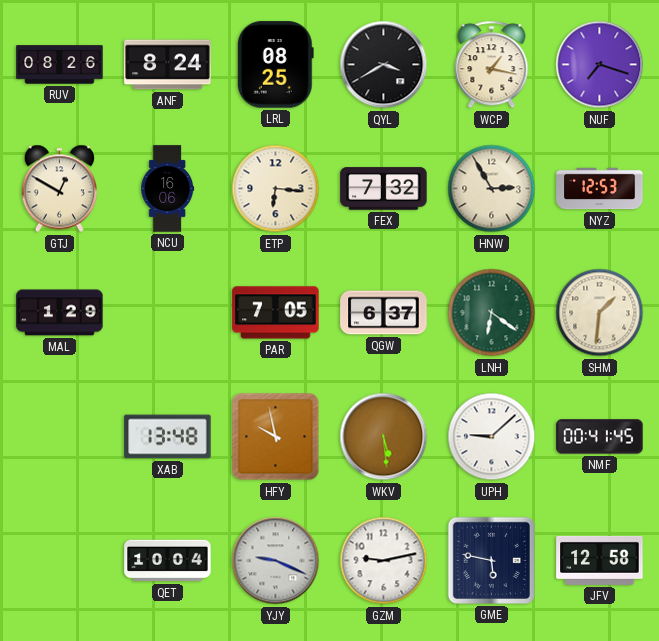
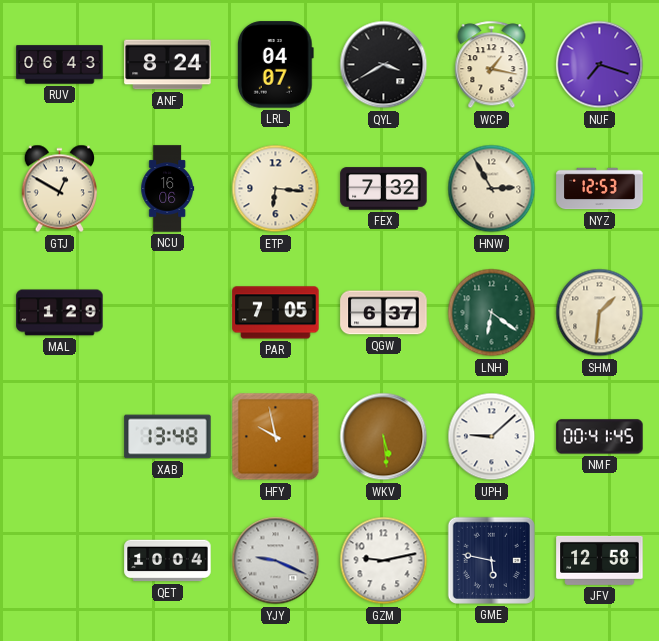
RUV: 08:26 -> 06:43
LRL: 08:25 -> 04:07
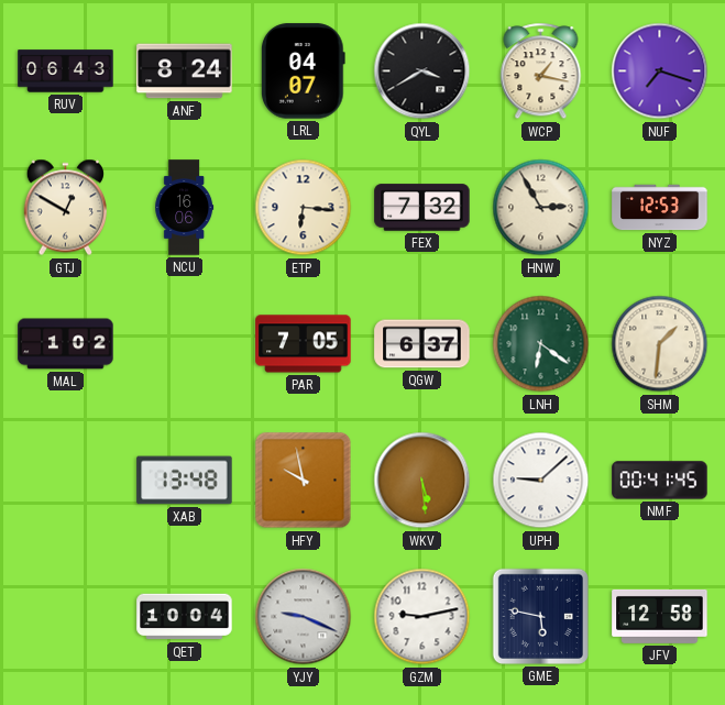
MAL: 1:29 -> 1:02
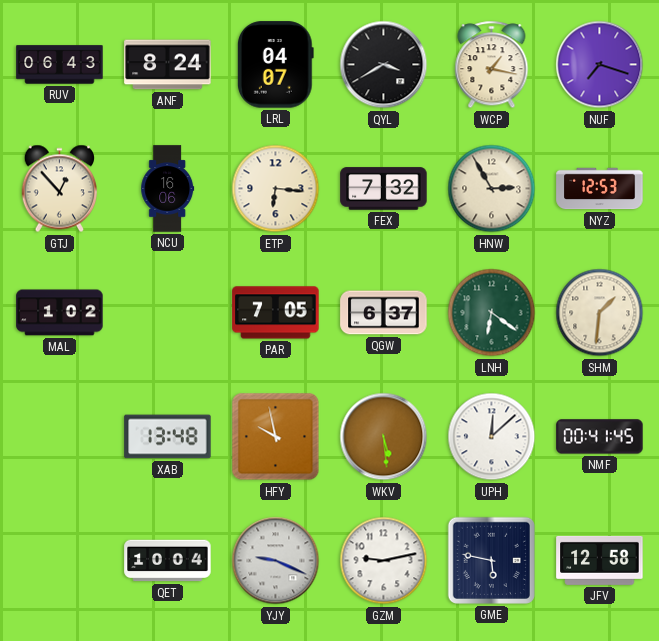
GTJ: 12:50 -> 12:53
UPH: 9:08 -> 12:08
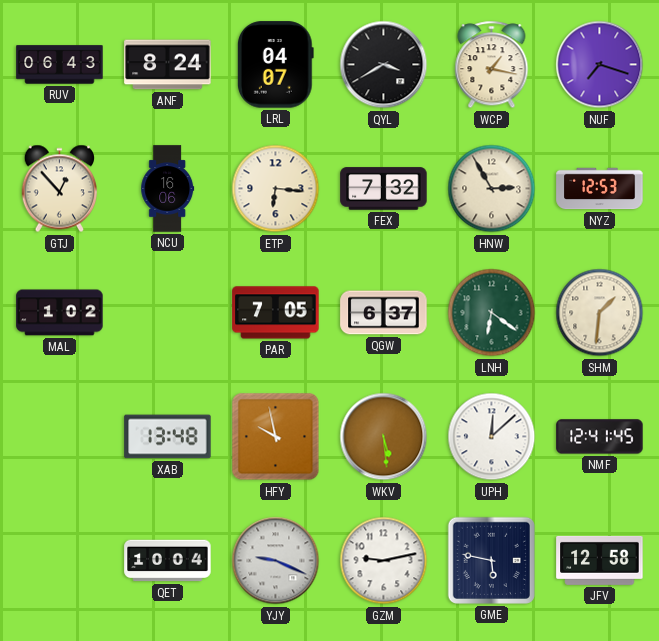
NMF: 00:41 -> 12:41
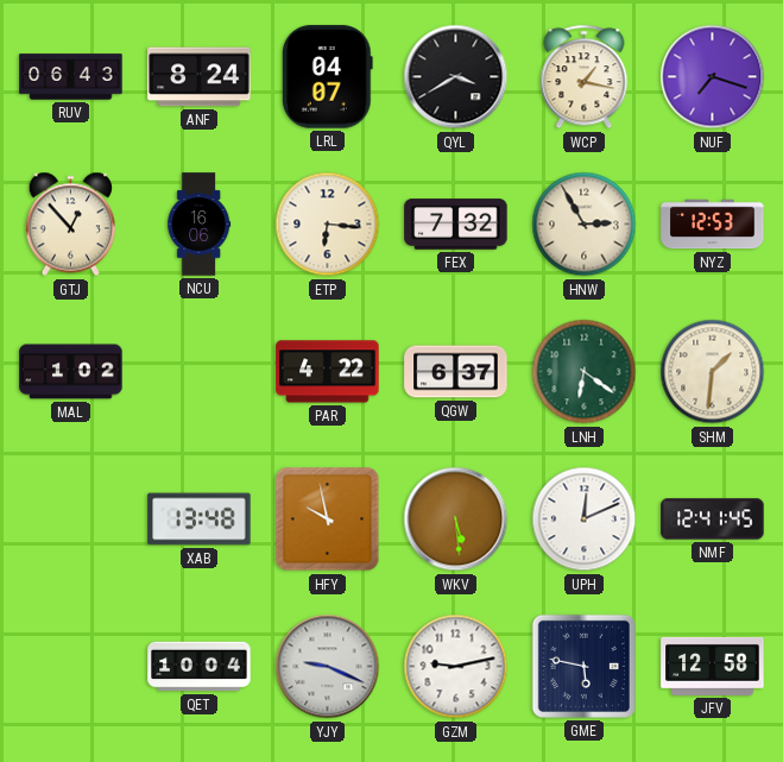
PAR: 7:05 -> 4:22
UPH: 12:08 -> 12:11
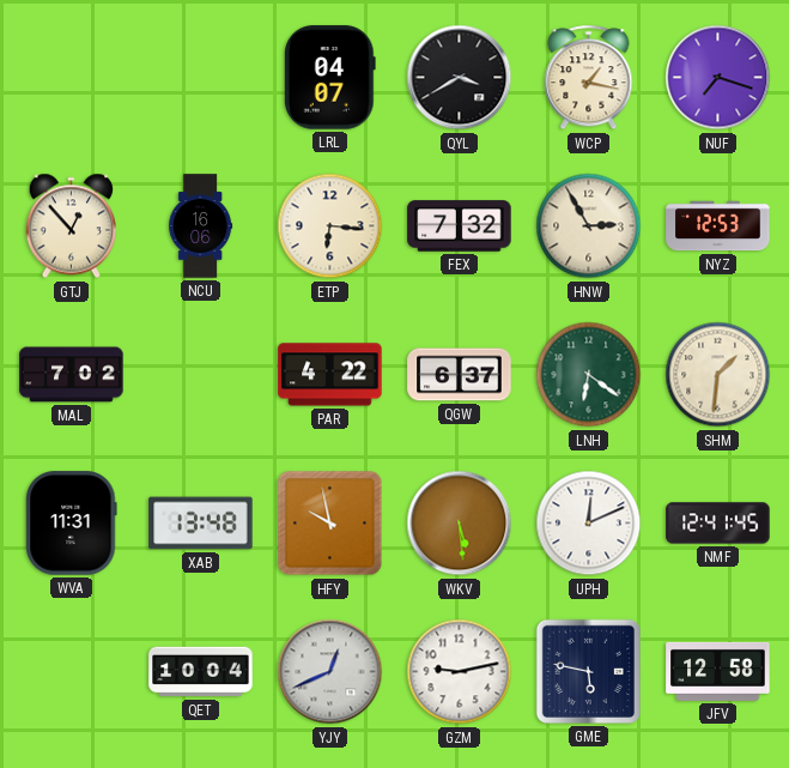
RUV: 06:43 -> none
ANF: 8:24 -> none
MAL: 1:02 -> 7:02
WVA: none -> 11:31
YJY: 9:19 -> 12:41
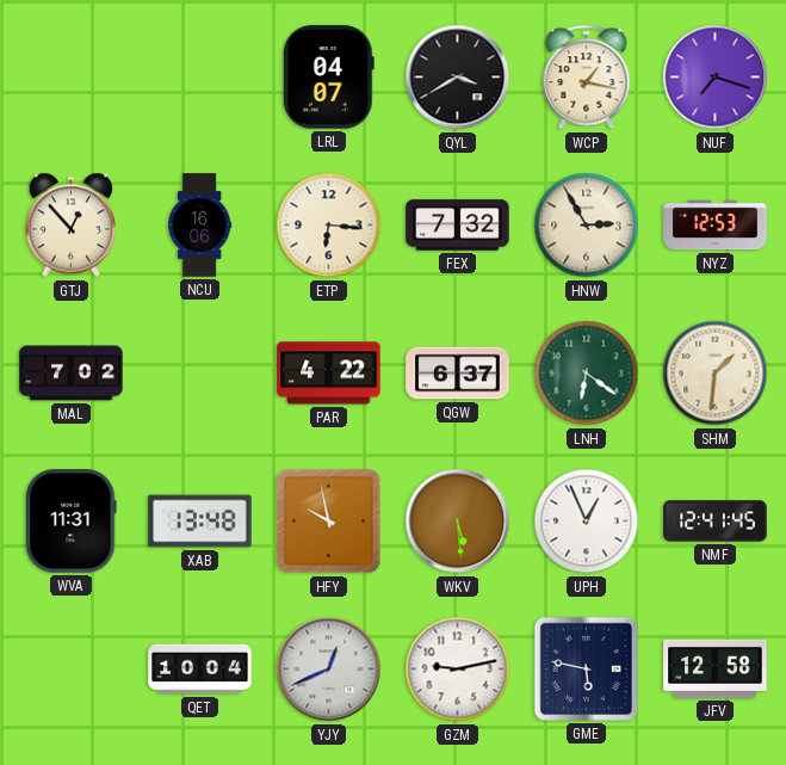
UPH: 12:11 -> 12:56
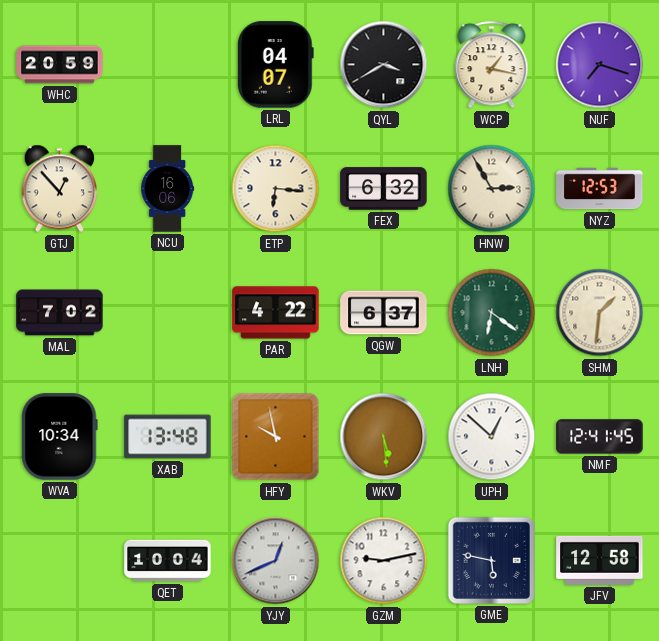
WHC: none -> 20:59
FEX: 7:32 -> 6:32
WVA: 11:31 -> 10:34
UPH: 12:56 -> 12:52
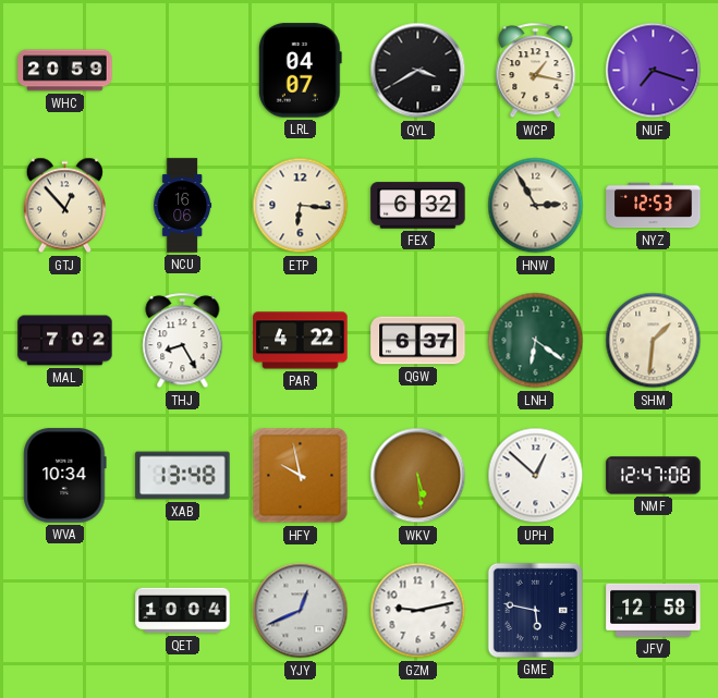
THJ: none -> 8:25
NMF: 12:41 -> 12:47
